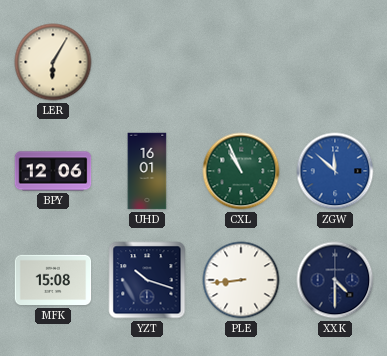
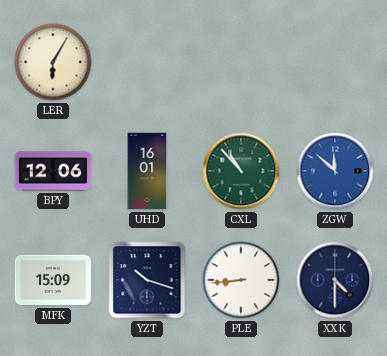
CXL: 10:56 -> 10:53
MFK: 15:08 -> 15:09
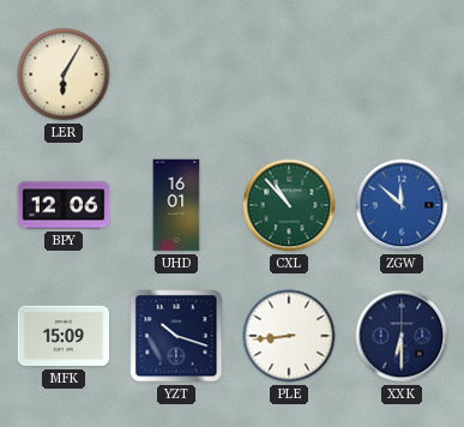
XXK: 4:30 -> 6:30
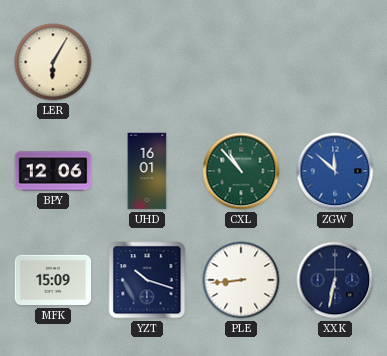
XXK: 6:30 -> 6:32
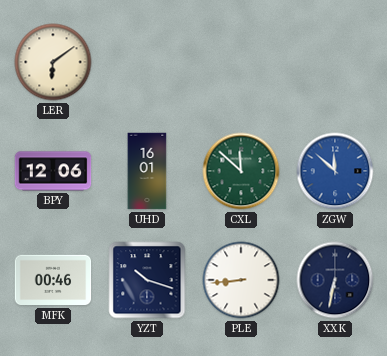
LER: 6:05 -> 6:09
CXL: 10:53 -> 11:52
MFK: 15:09 -> 00:46
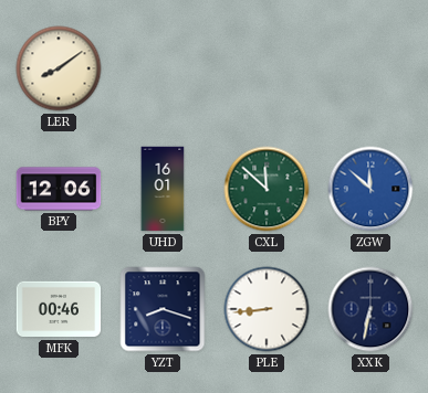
LER: 6:09 -> 8:09
YZT: 10:18 -> 8:18
